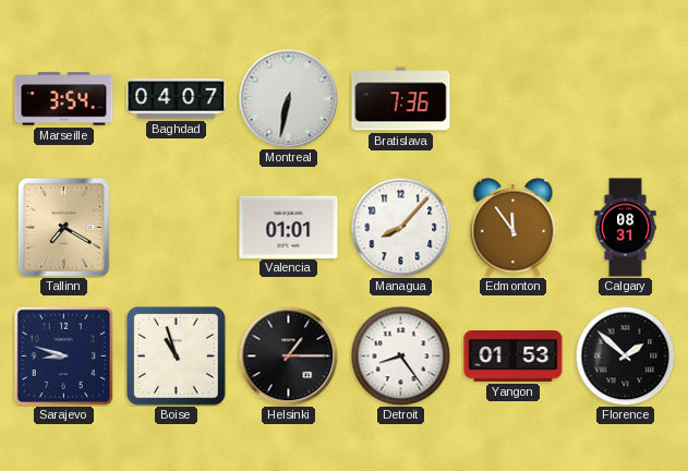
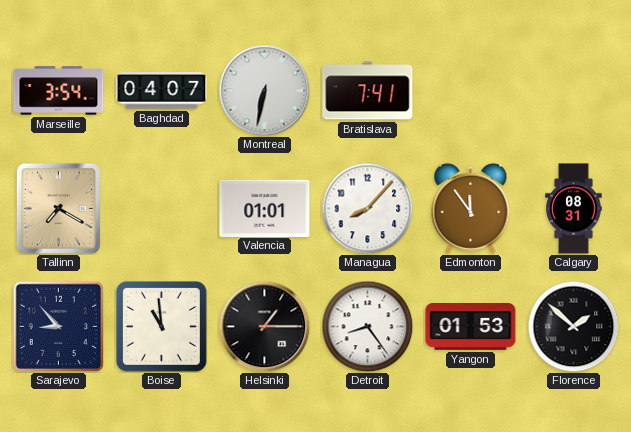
Bratislava: 7:36 -> 7:41
Sarajevo: 8:48 -> 8:53
Boise: 10:57 -> 10:59
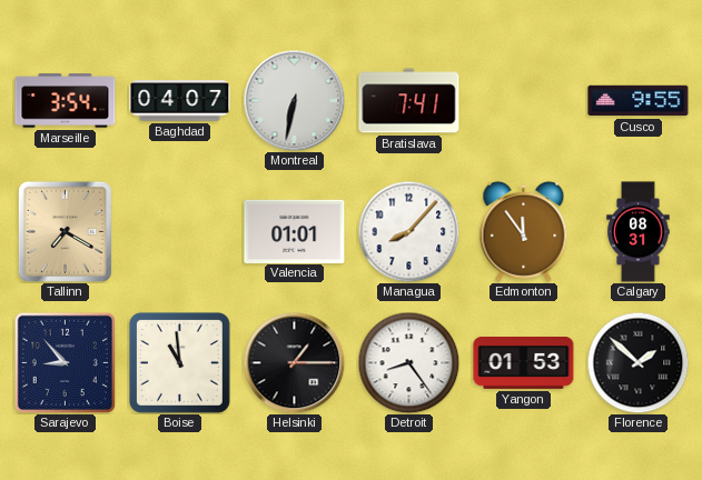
Cusco: none -> 9:55
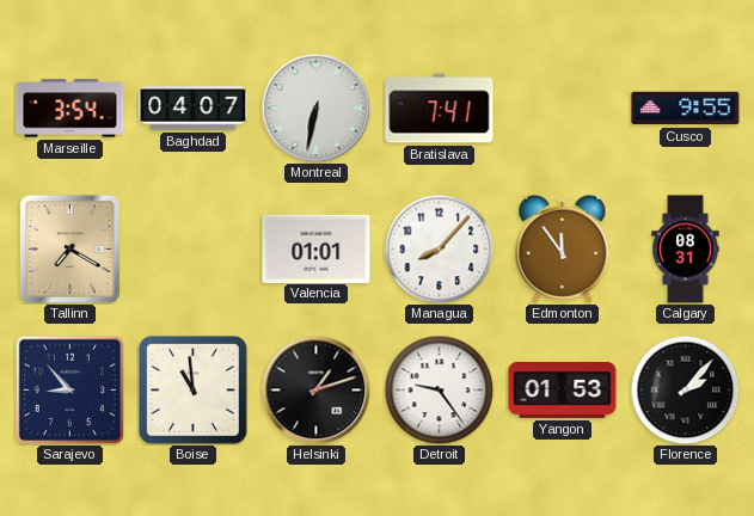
Helsinki: 1:15 -> 1:12
Detroit: 8:24 -> 9:24
Florence: 1:52 -> 2:07
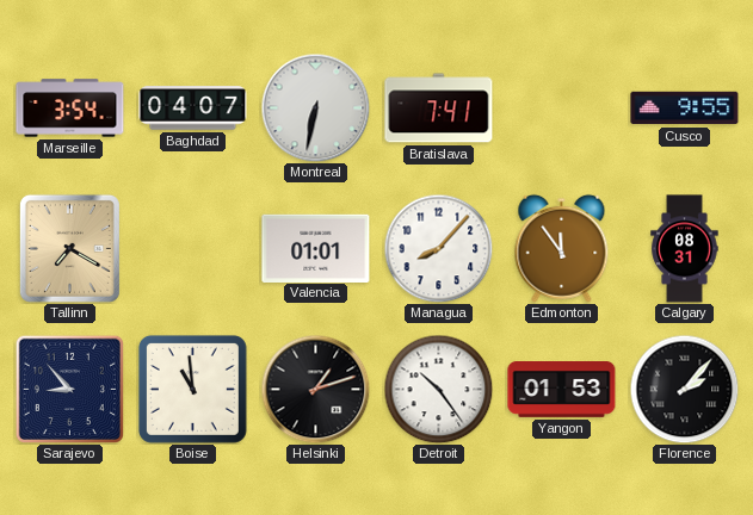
Detroit: 9:24 -> 10:24
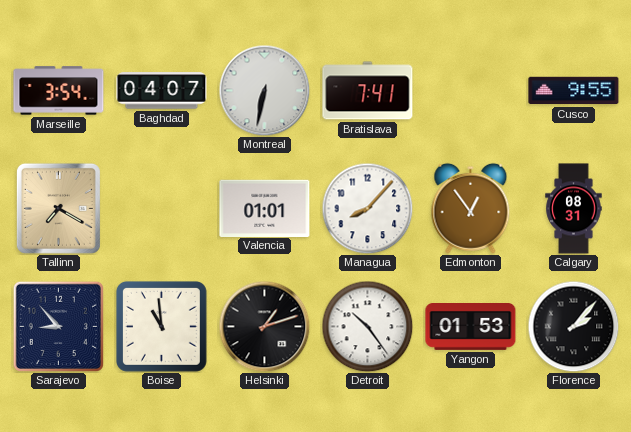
Edmonton: 11:54 -> 12:54
